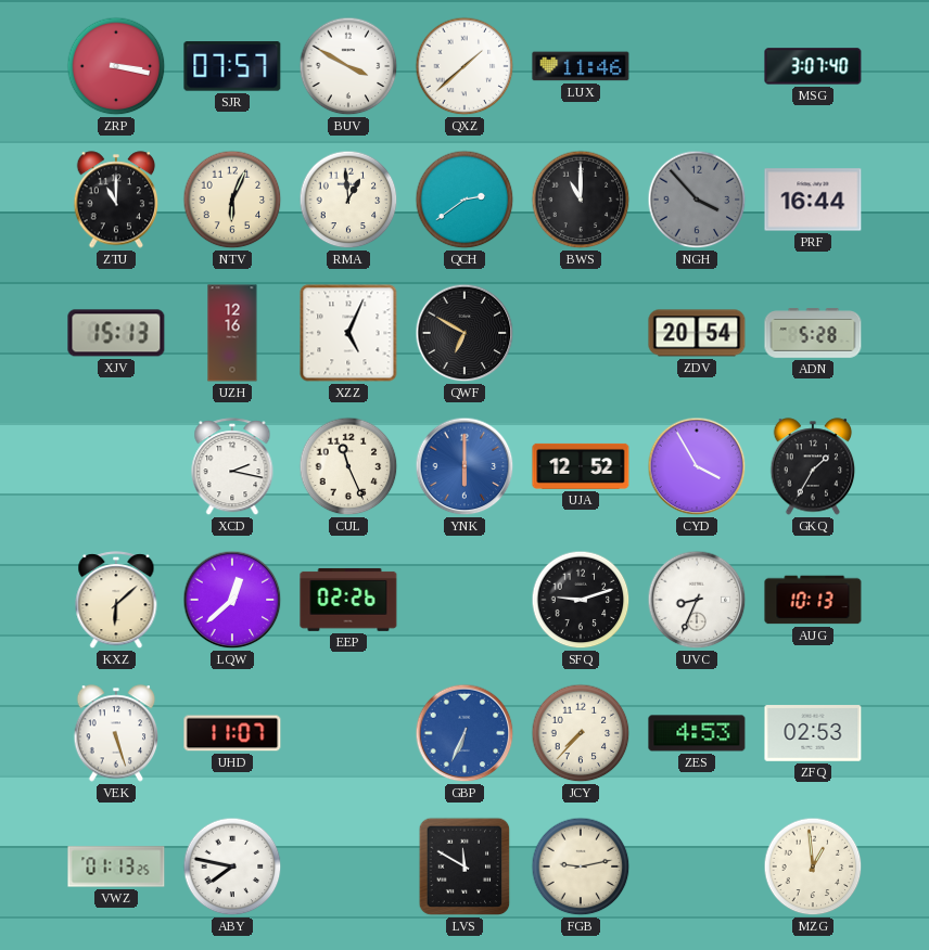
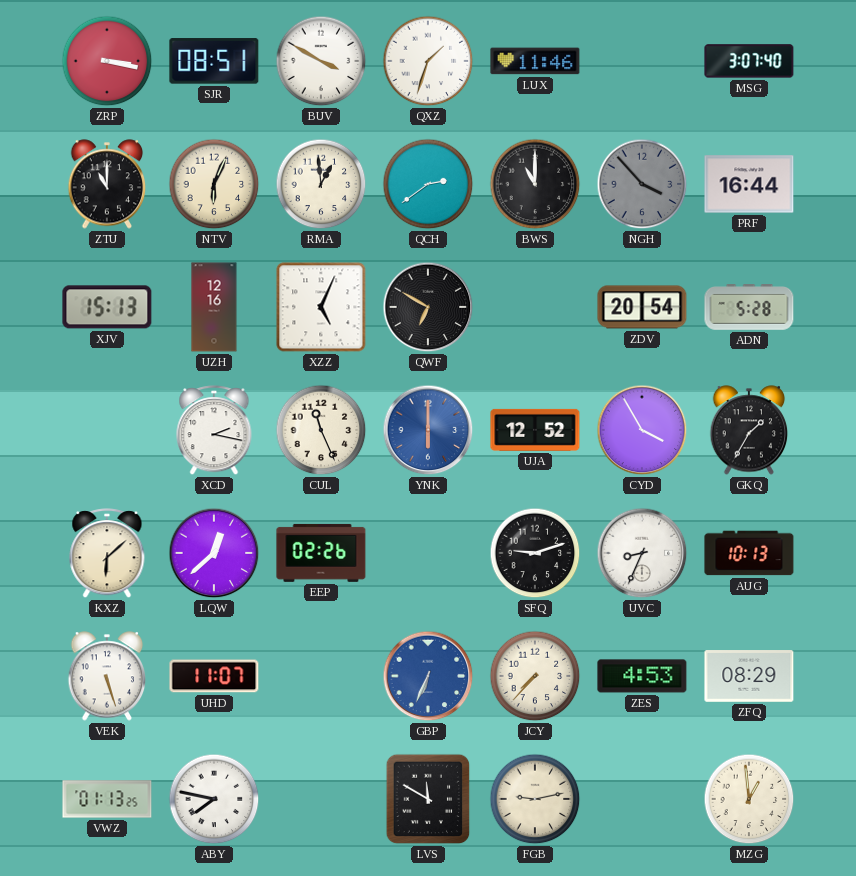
SJR: 07:57 -> 08:51
QXZ: 1:38 -> 1:33
ZFQ: 02:53 -> 08:29
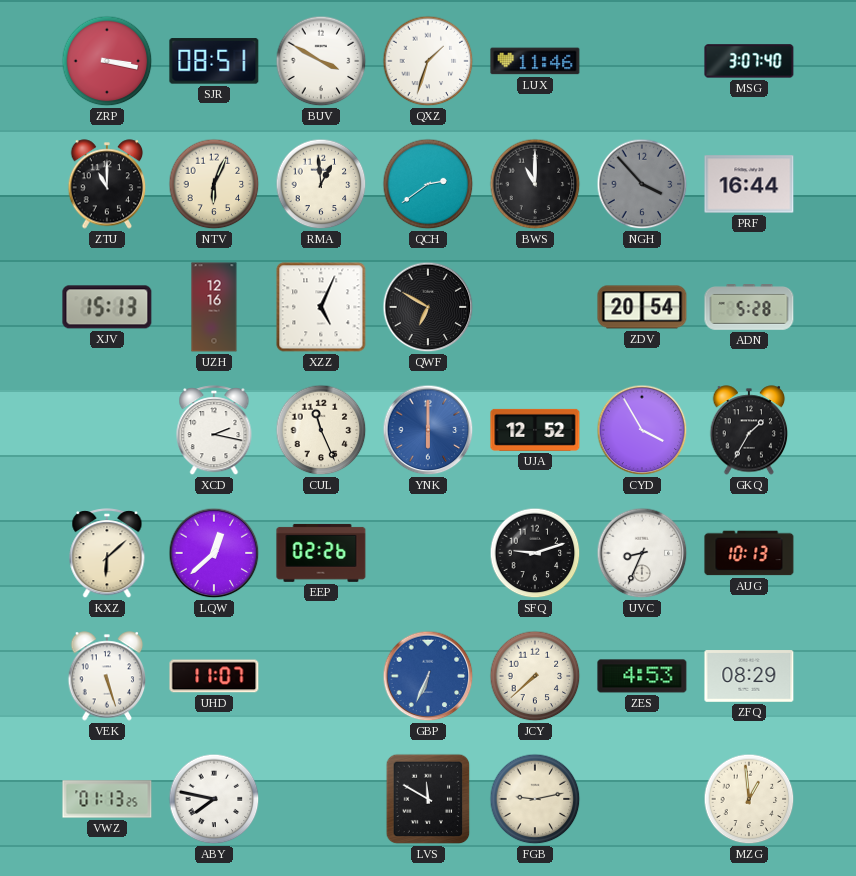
JCY: 7:37 -> 7:38
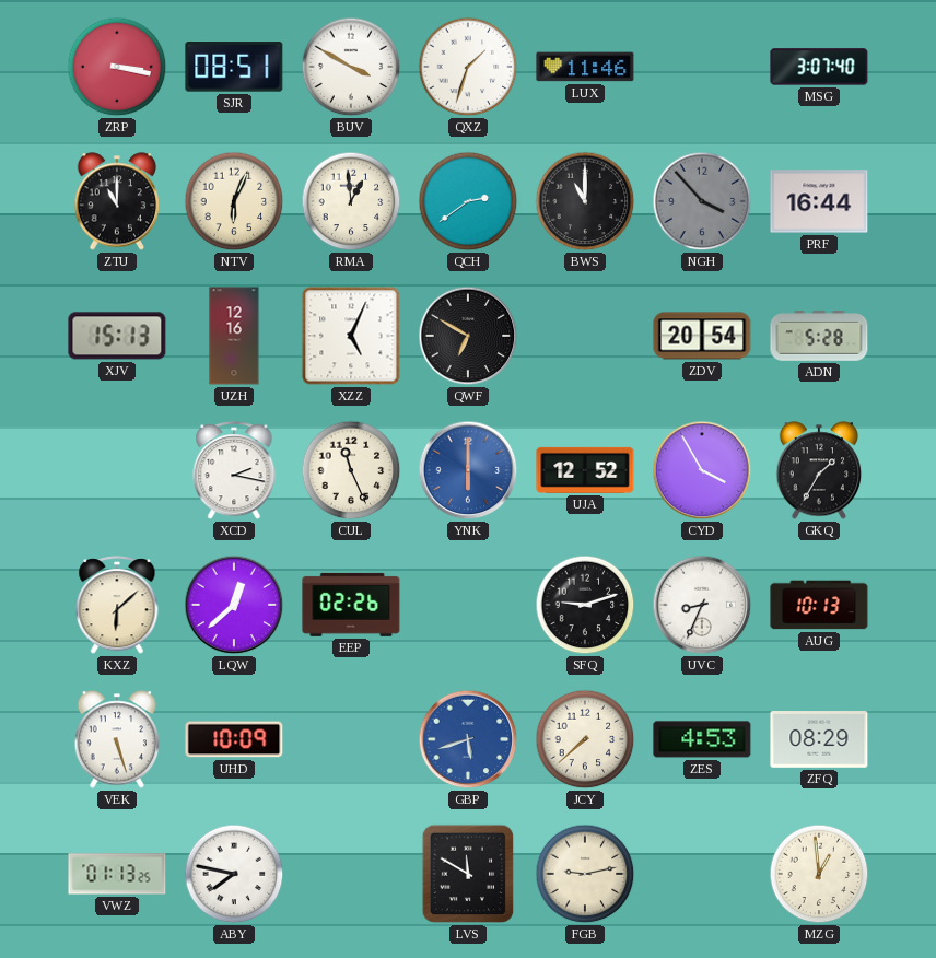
UHD: 11:07 -> 10:09
GBP: 6:34 -> 5:42
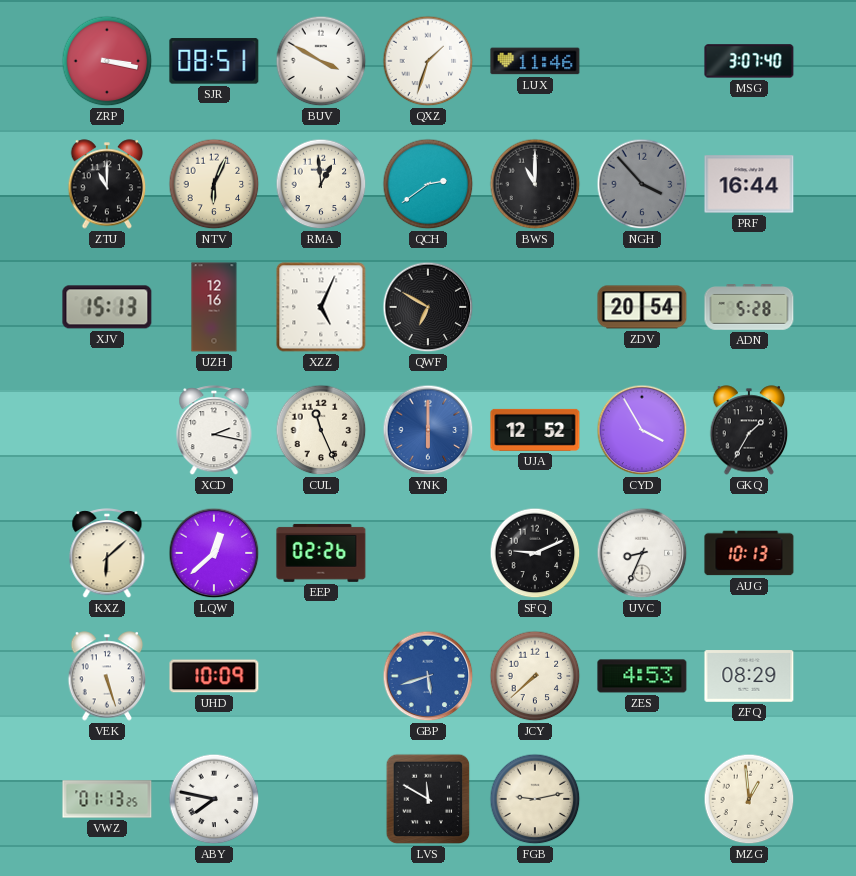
SFQ: 9:12 -> 9:11
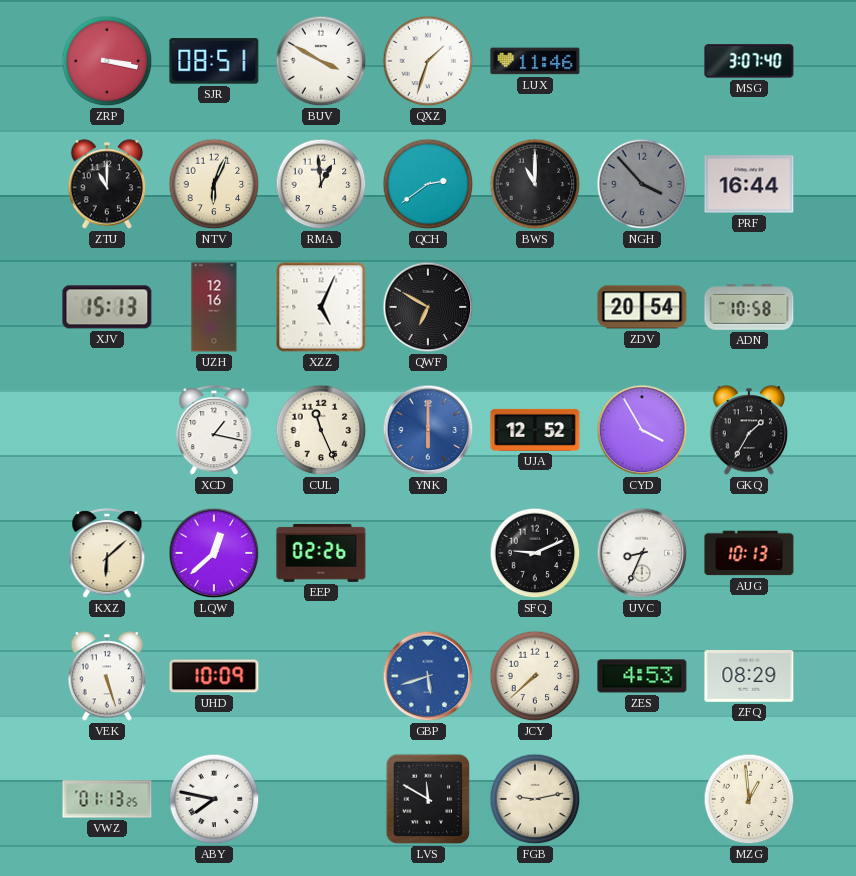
ADN: 5:28 -> 10:58
XCD: 2:17 -> 1:17
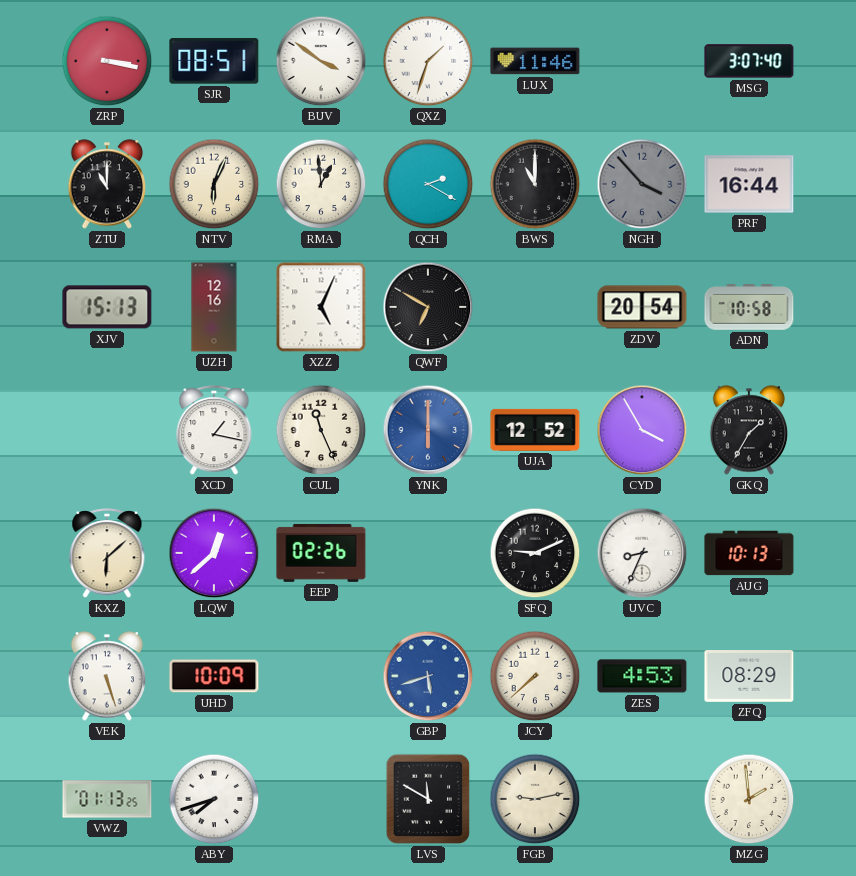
BUV: 3:50 -> 3:51
QCH: 2:39 -> 2:20
ABY: 7:47 -> 7:42
MZG: 12:59 -> 1:59
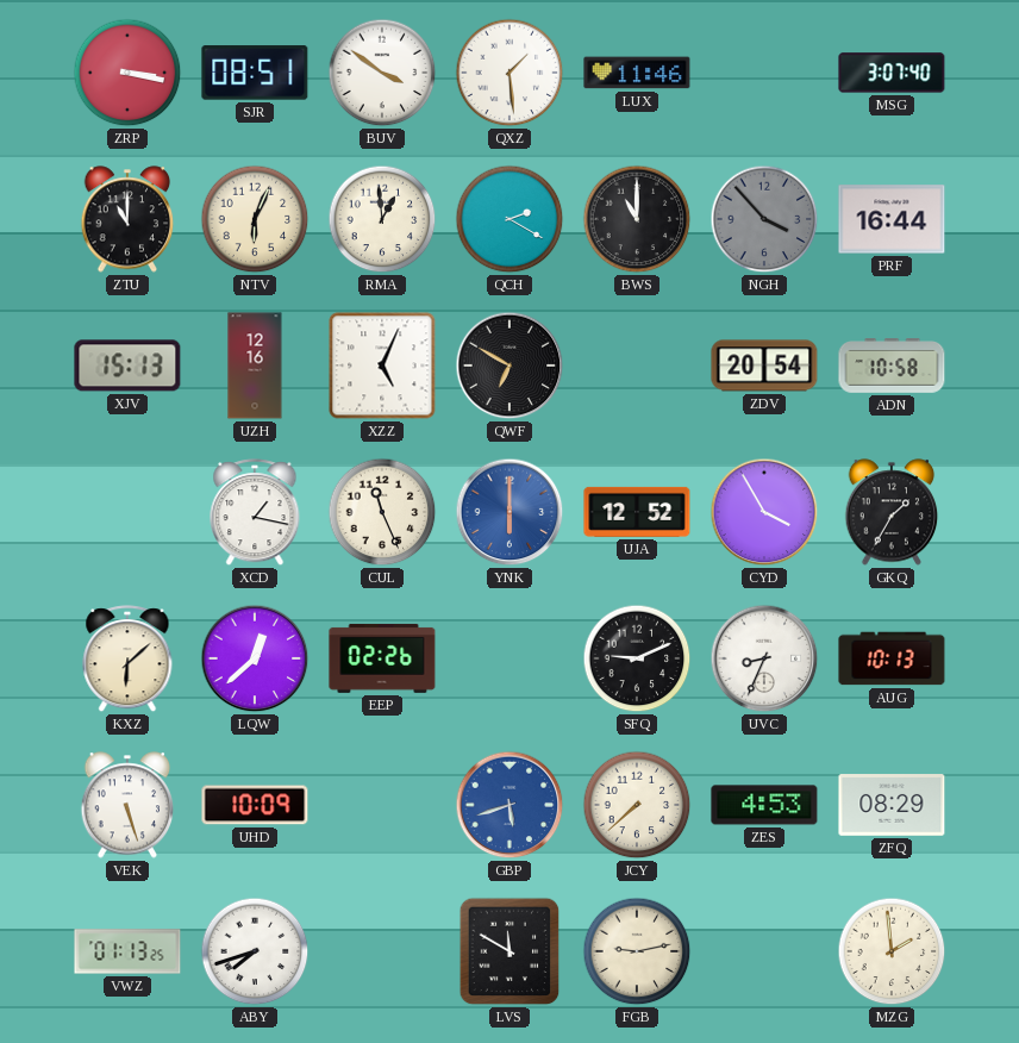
QXZ: 1:33 -> 1:29
